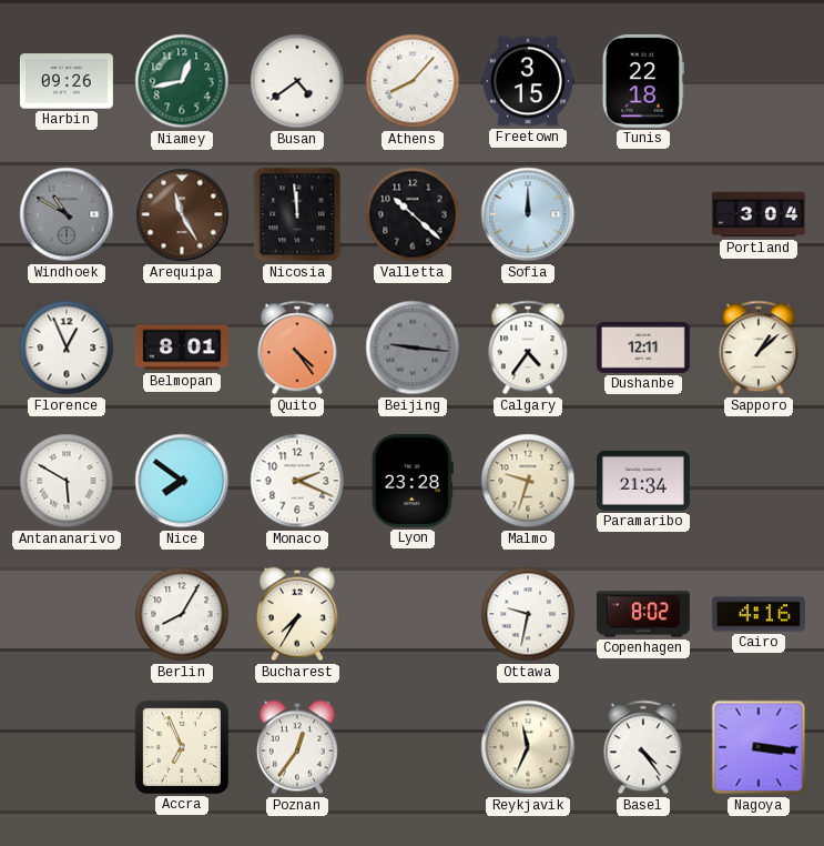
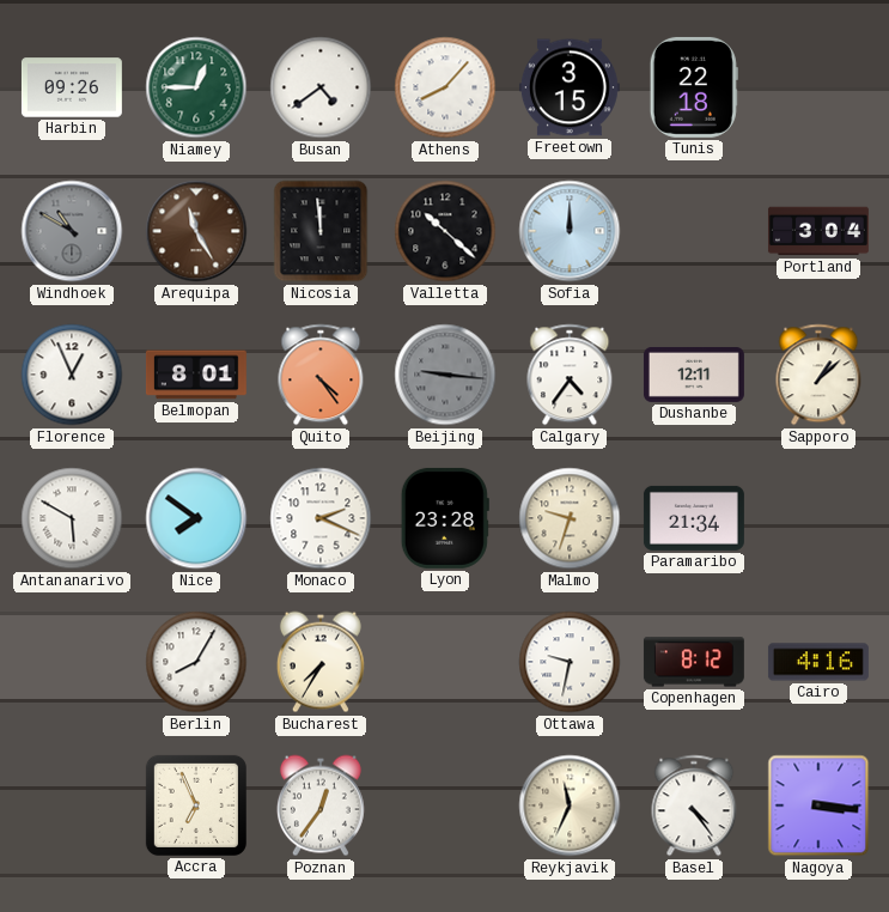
Niamey: 12:43 -> 12:45
Copenhagen: 8:02 -> 8:12
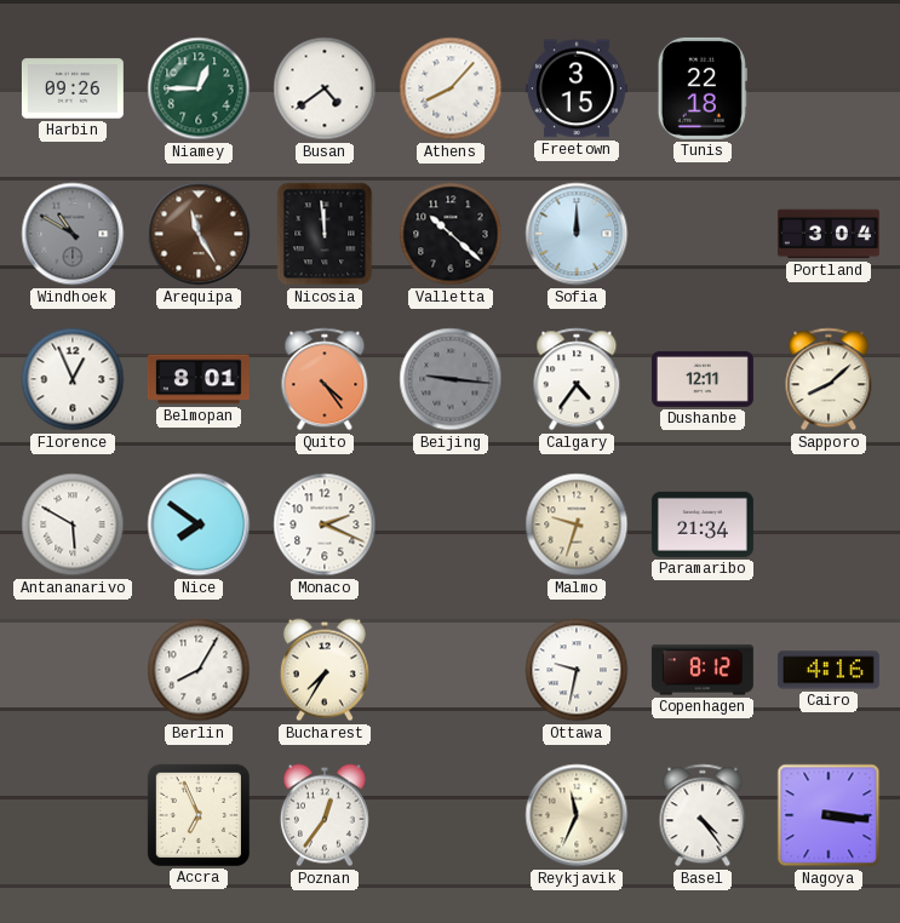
Sapporo: 1:08 -> 8:08
Lyon: 23:28 -> none
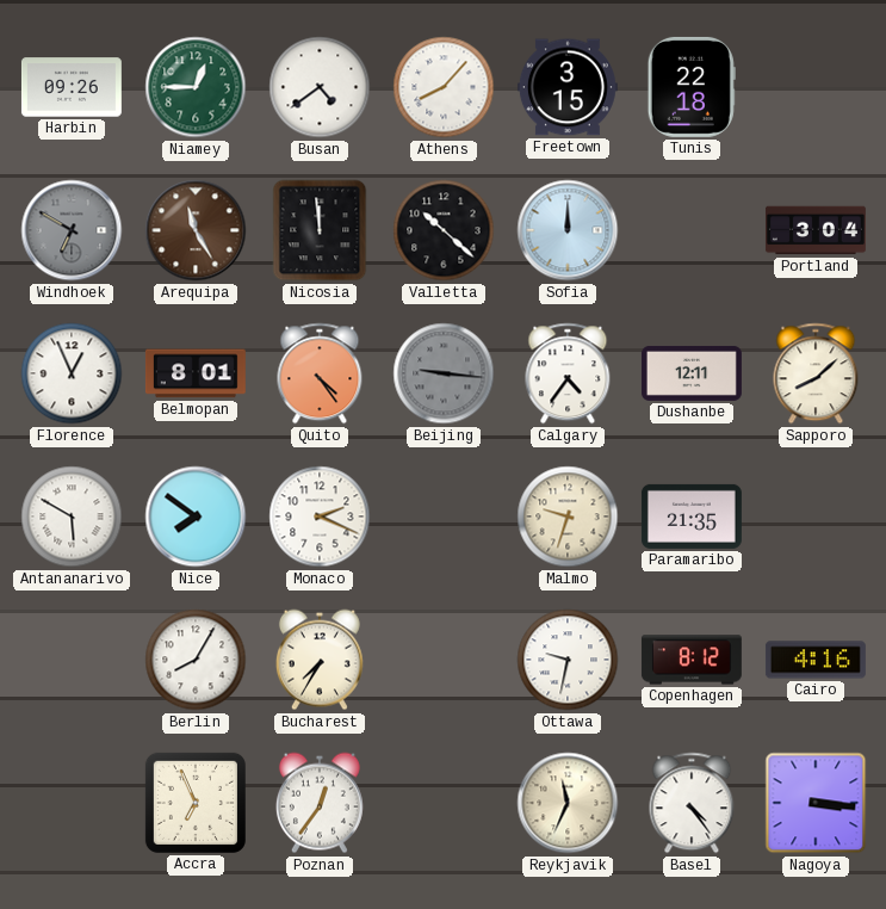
Windhoek: 10:50 -> 6:50
Paramaribo: 21:34 -> 21:35
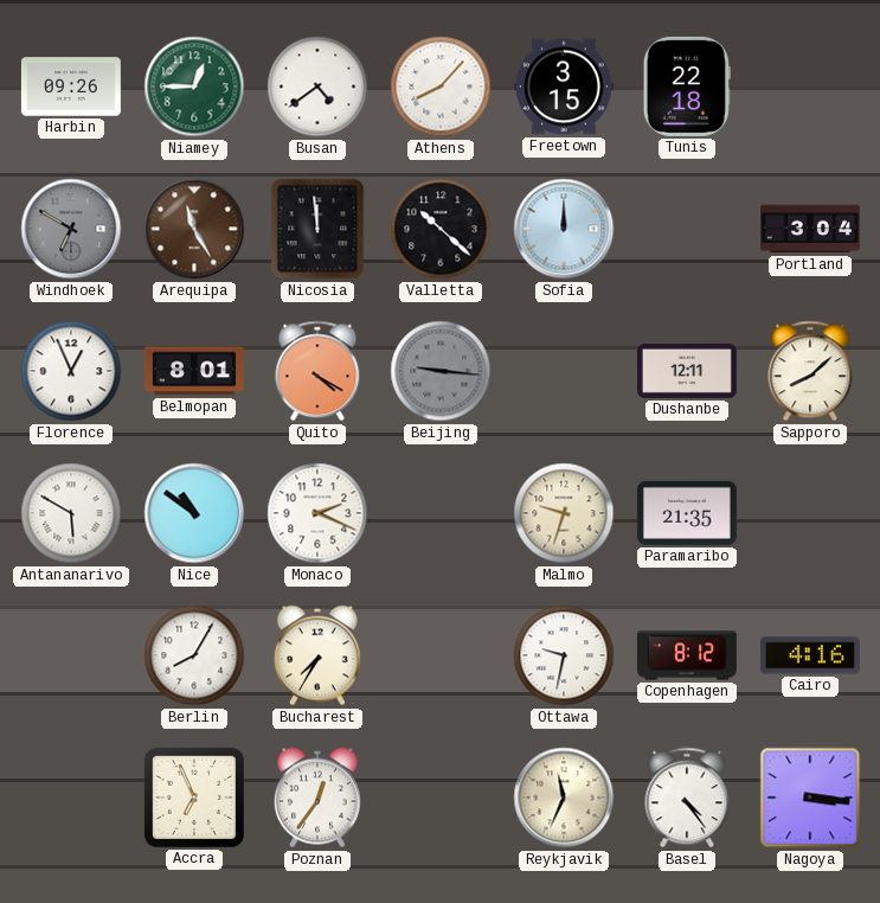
Quito: 4:24 -> 4:20
Calgary: 4:36 -> none
Nice: 7:51 -> 10:51
